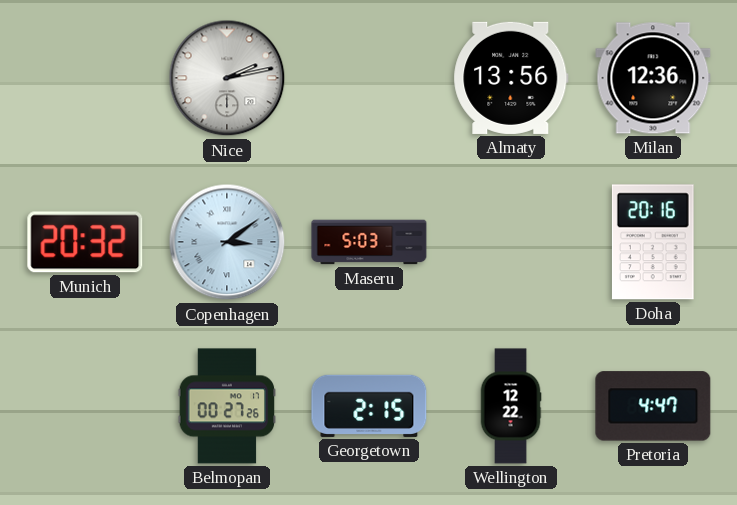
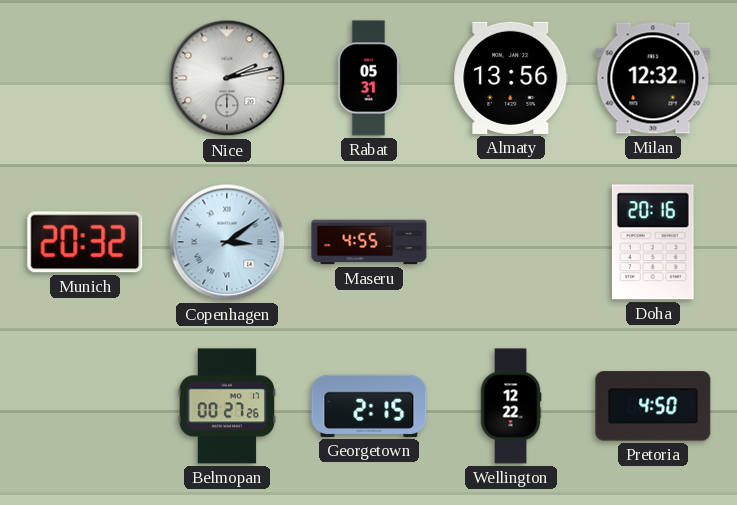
Rabat: none -> 05:31
Milan: 12:36 -> 12:32
Maseru: 5:03 -> 4:55
Pretoria: 4:47 -> 4:50
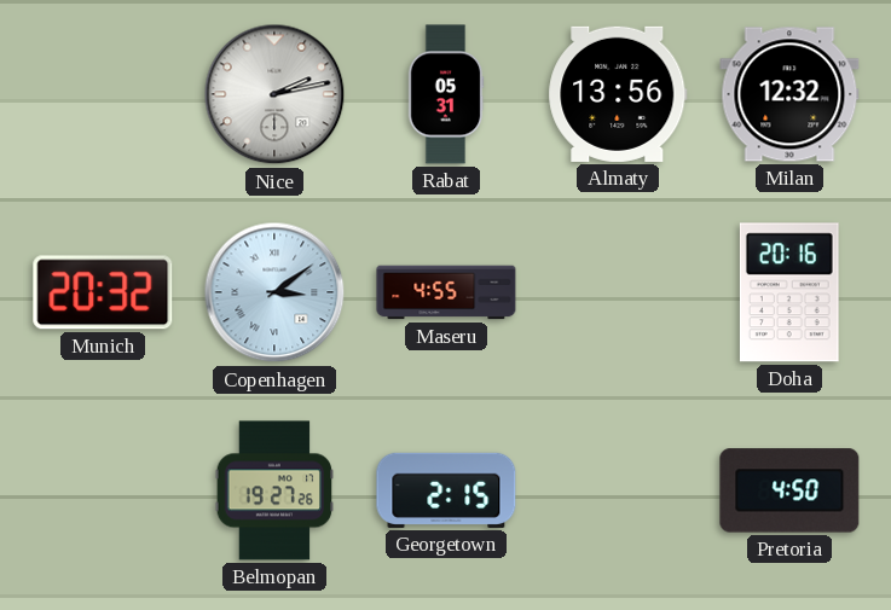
Belmopan: 00:27 -> 19:27
Wellington: 12:22 -> none
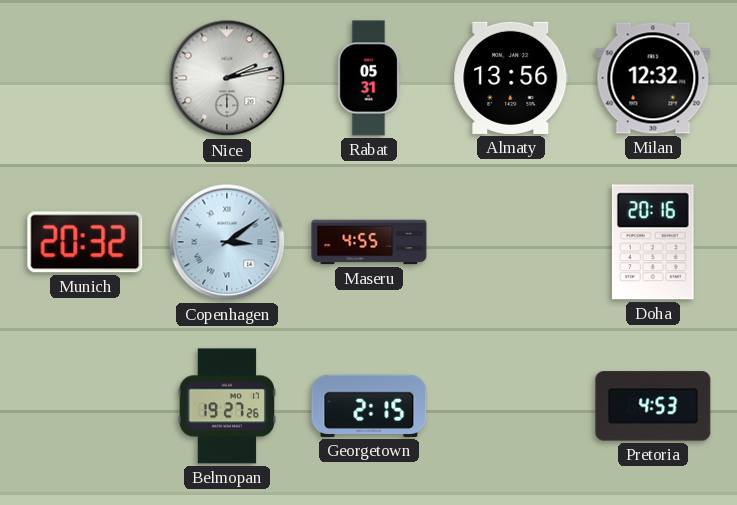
Pretoria: 4:50 -> 4:53
